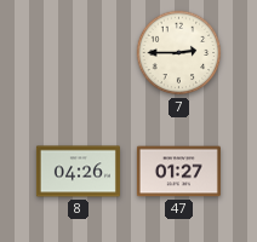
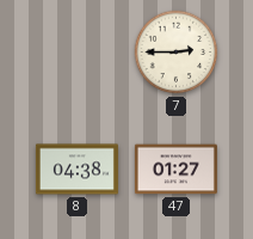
8: 04:26 -> 04:38
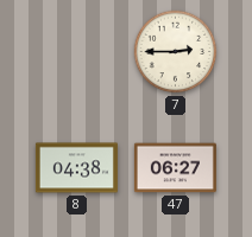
47: 01:27 -> 06:27
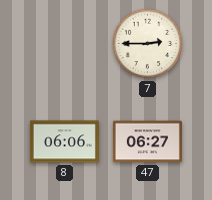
8: 04:38 -> 06:06
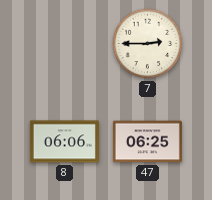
47: 06:27 -> 06:25
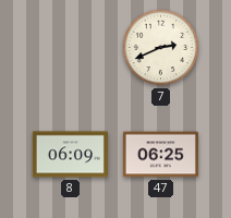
7: 2:45 -> 2:41
8: 06:06 -> 06:09
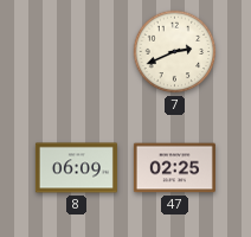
47: 06:25 -> 02:25
